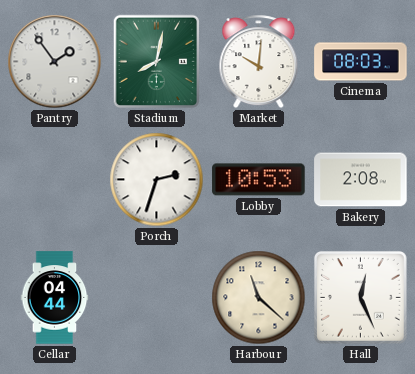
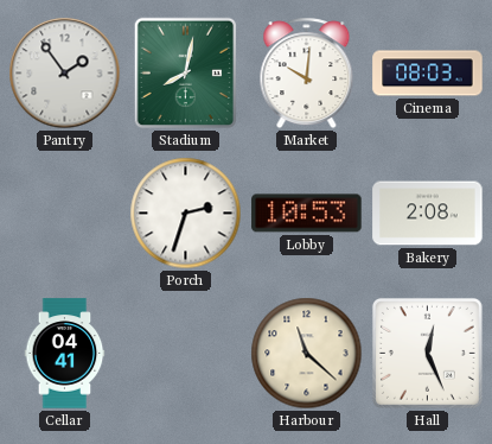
Cellar: 04:44 -> 04:41
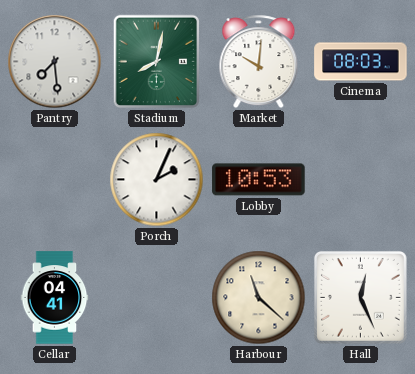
Pantry: 1:54 -> 7:29
Porch: 2:33 -> 2:04
Bakery: 2:08 -> none
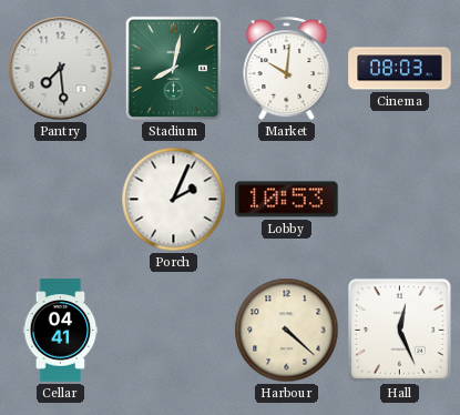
Harbour: 11:22 -> 4:22
